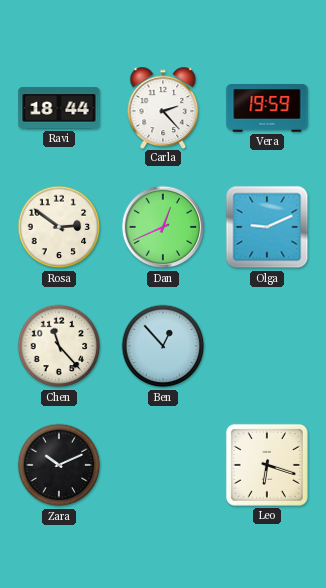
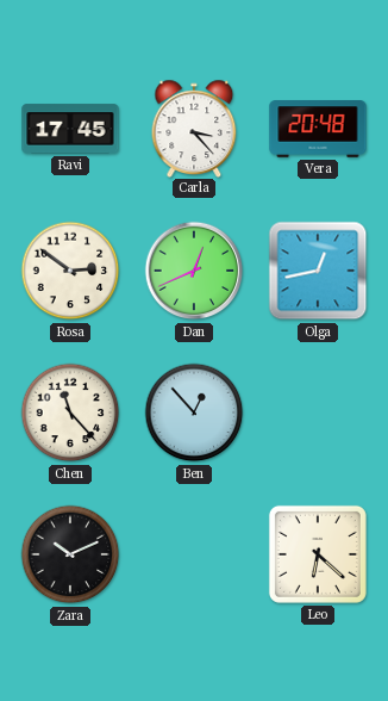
Ravi: 18:44 -> 17:45
Carla: 2:23 -> 3:23
Vera: 19:59 -> 20:48
Olga: 9:11 -> 12:43
Leo: 6:18 -> 6:22
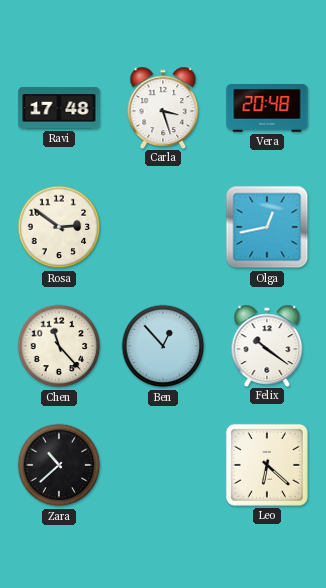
Ravi: 17:45 -> 17:48
Carla: 3:23 -> 3:27
Dan: 12:41 -> none
Felix: none -> 10:21
Zara: 10:11 -> 10:38
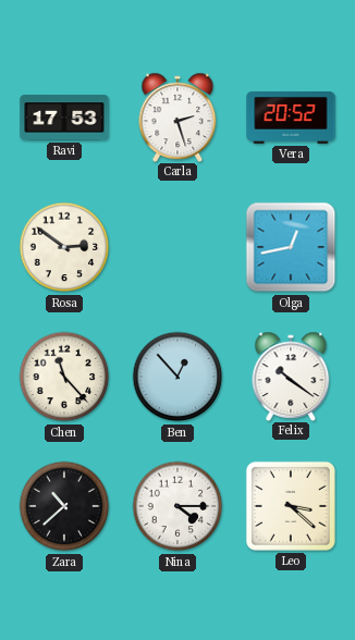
Ravi: 17:48 -> 17:53
Carla: 3:27 -> 2:27
Vera: 20:48 -> 20:52
Nina: none -> 4:15
Leo: 6:22 -> 3:22
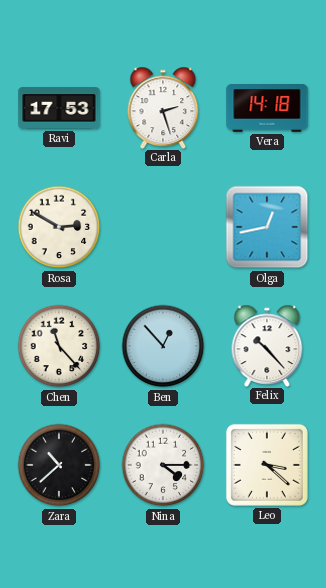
Vera: 20:52 -> 14:18
Rosa: 2:51 -> 2:50
Felix: 10:21 -> 10:23
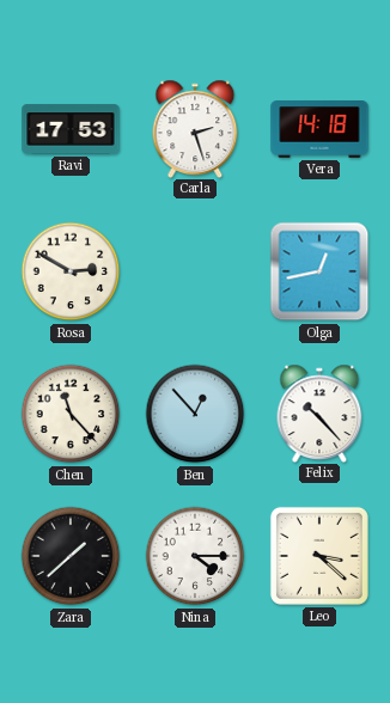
Zara: 10:38 -> 1:38
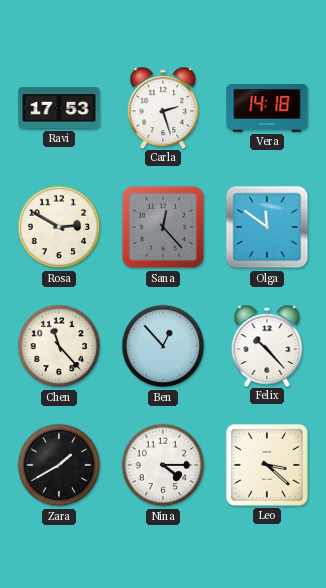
Sana: none -> 12:23
Olga: 12:43 -> 11:51
Zara: 1:38 -> 1:40
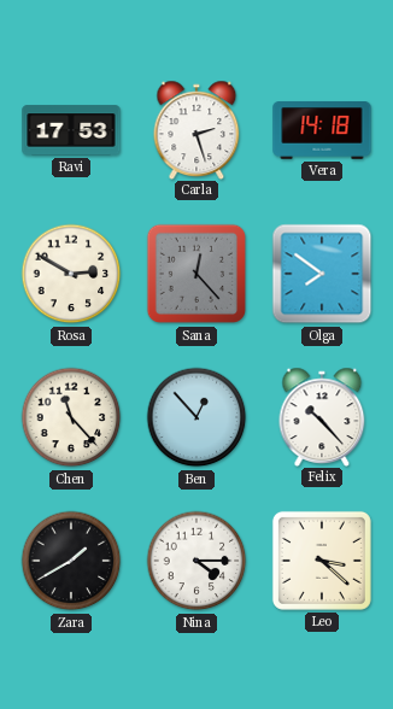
Olga: 11:51 -> 7:51
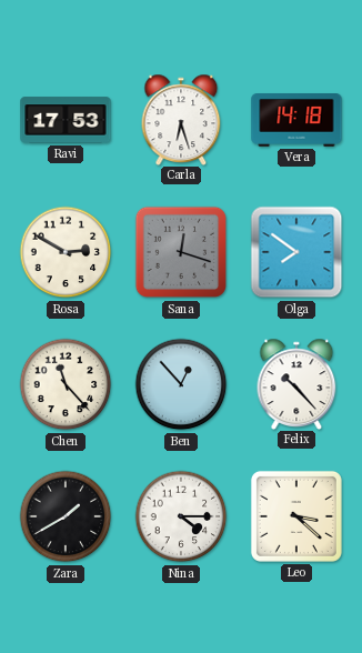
Carla: 2:27 -> 6:27
Sana: 12:23 -> 12:18
